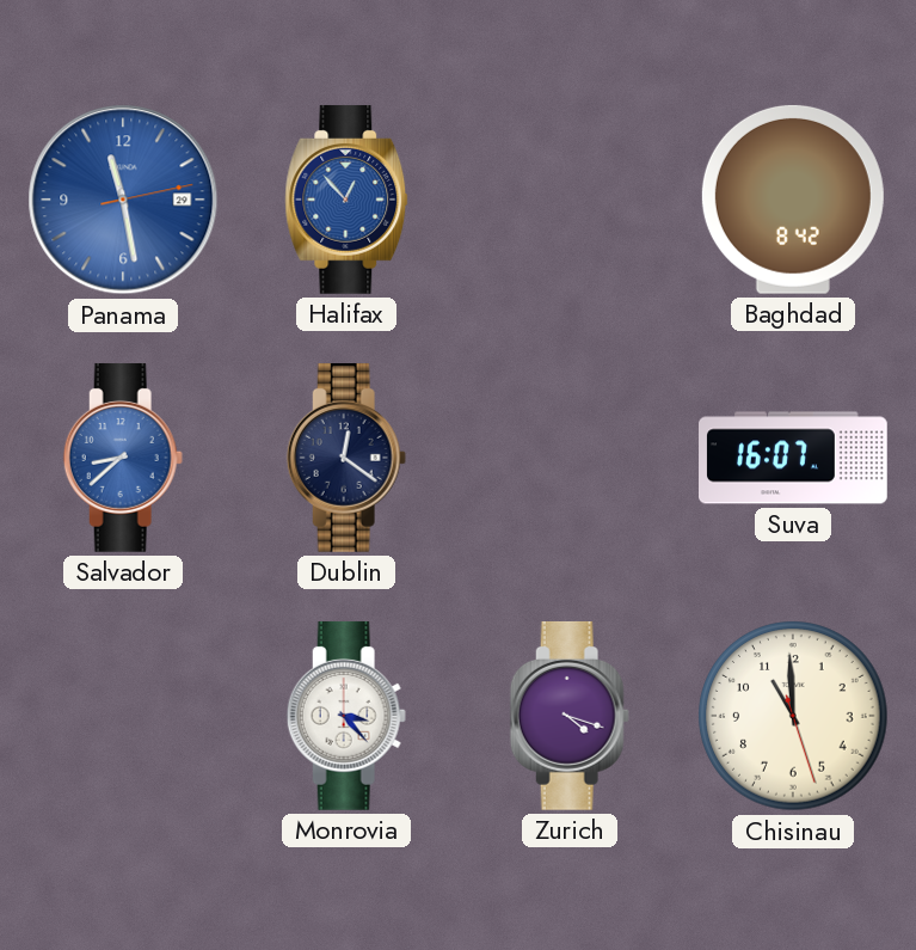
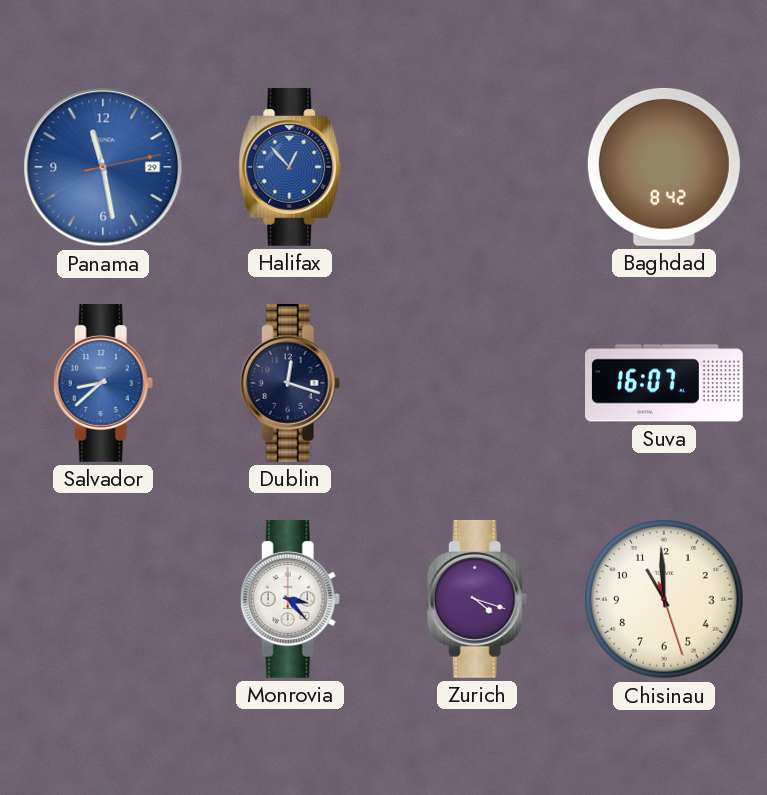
Dublin: 12:21 -> 12:18
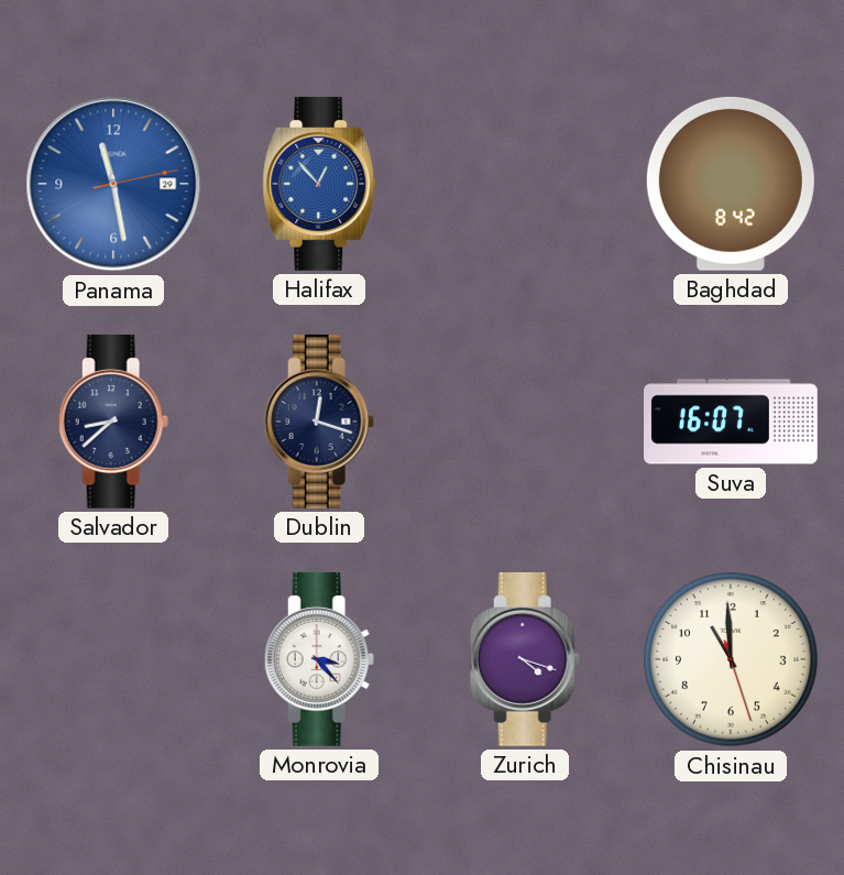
Salvador dial: blue -> navy
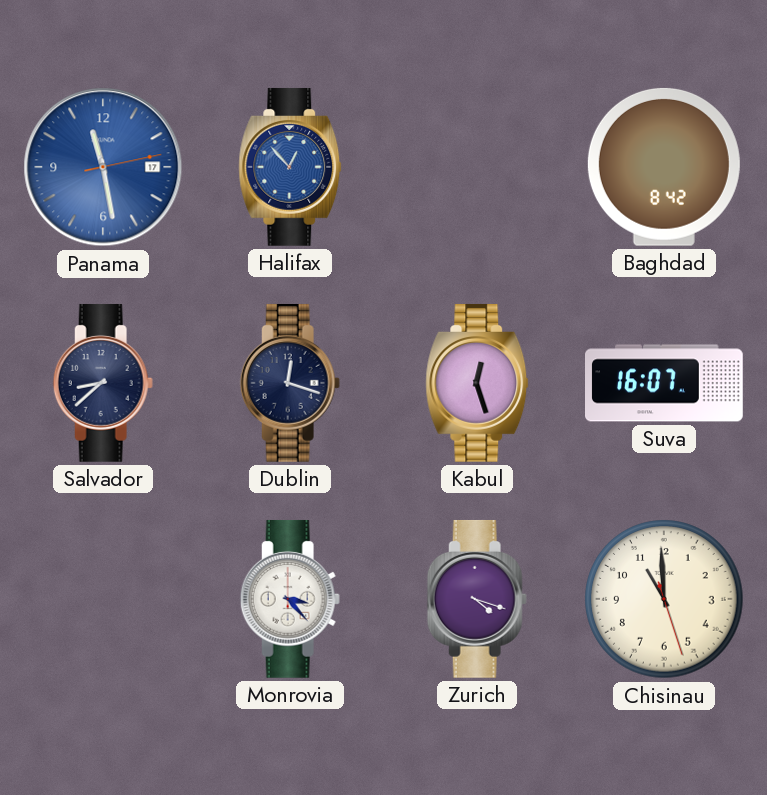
Panama date: 29 -> 17
Kabul: none -> 12:27
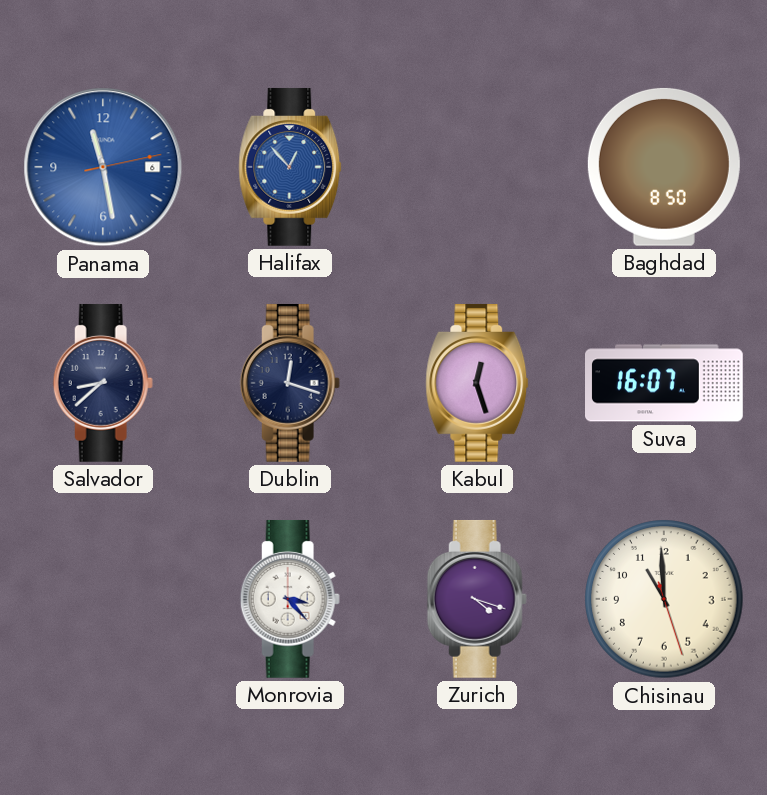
Panama date: 17 -> 6
Baghdad: 8:42 -> 8:50
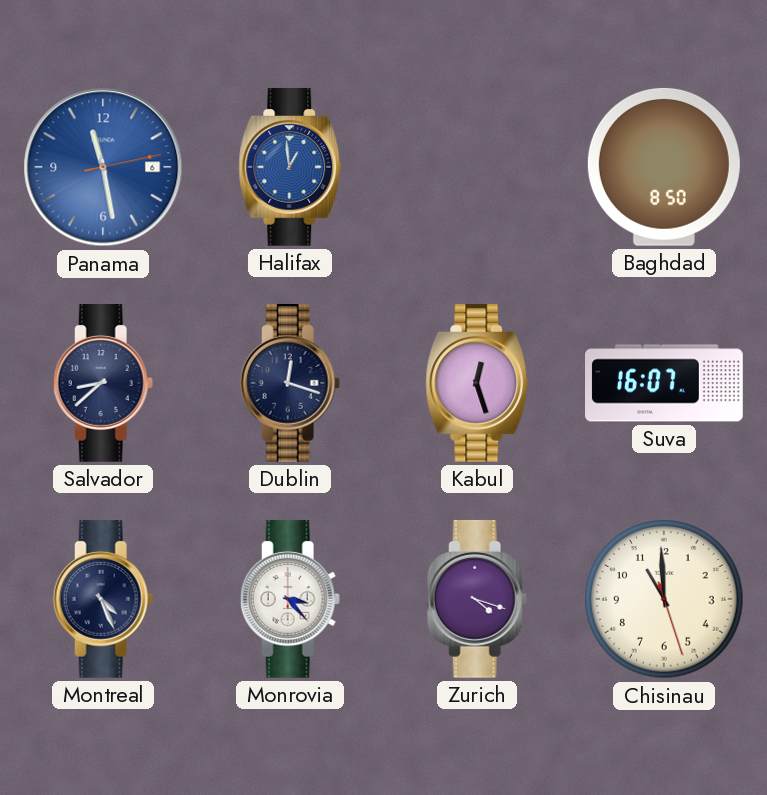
Halifax: 12:53 -> 12:59
Montreal: none -> 4:26
